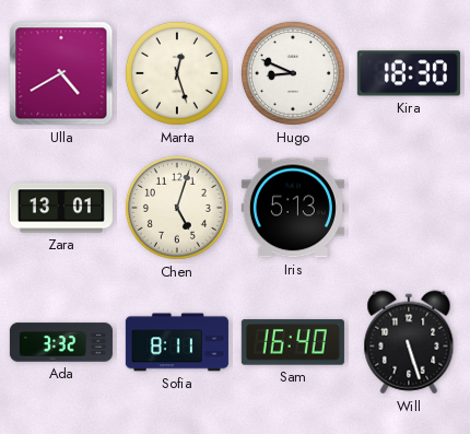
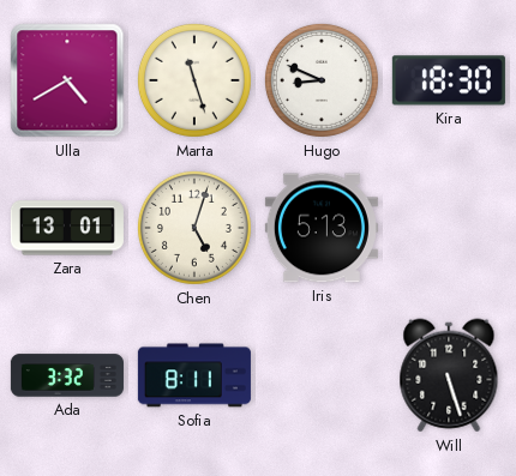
Marta: 12:27 -> 11:27
Sam: 16:40 -> none
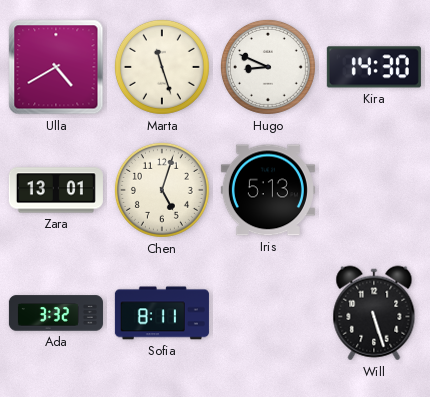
Kira: 18:30 -> 14:30
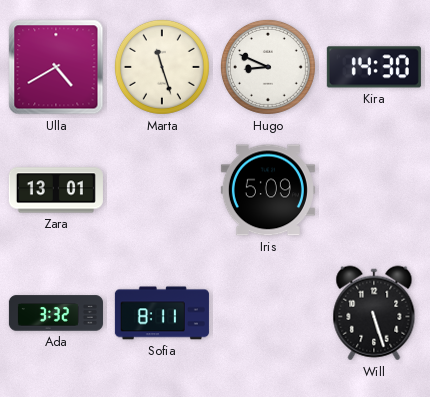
Chen: 5:03 -> none
Iris: 5:13 -> 5:09
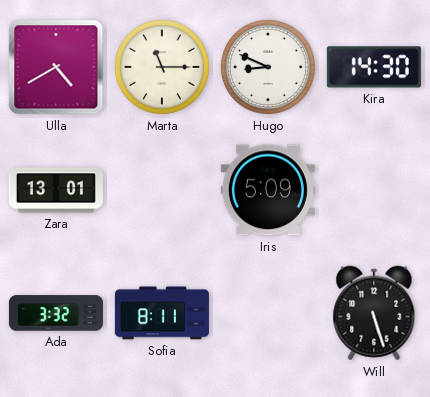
Marta: 11:27 -> 11:15
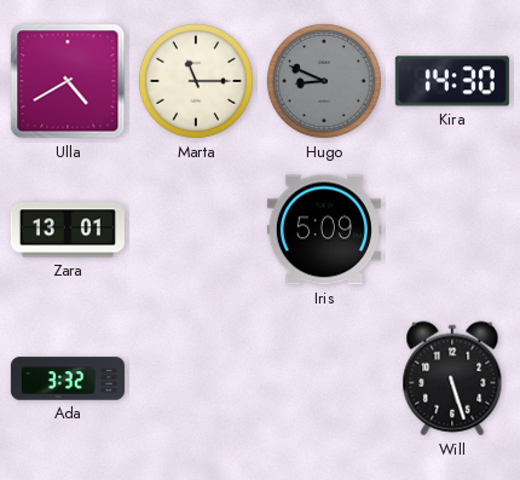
Hugo dial: white -> grey
Sofia: 8:11 -> none
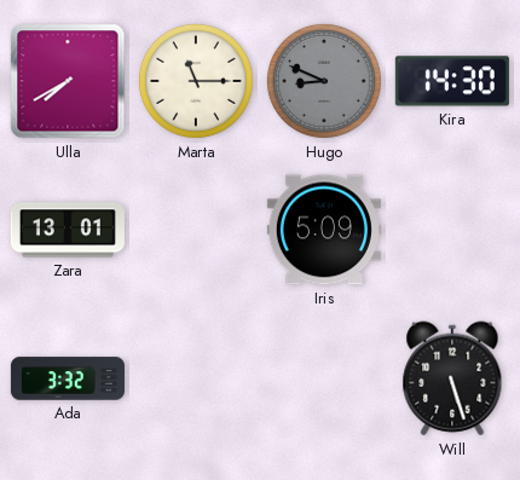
Ulla: 4:40 -> 7:40
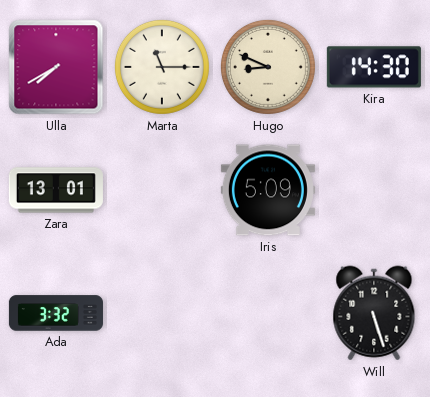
Hugo dial: grey -> cream
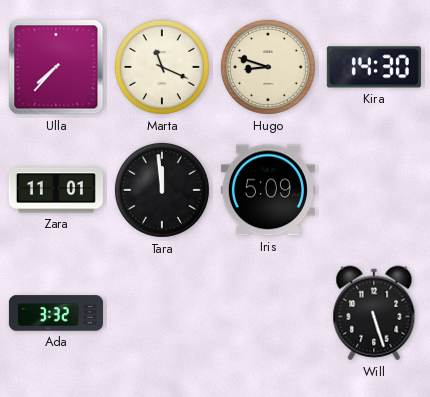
Ulla: 7:40 -> 7:37
Marta: 11:15 -> 11:19
Hugo: 8:49 -> 8:48
Zara: 13:01 -> 11:01
Tara: none -> 11:59
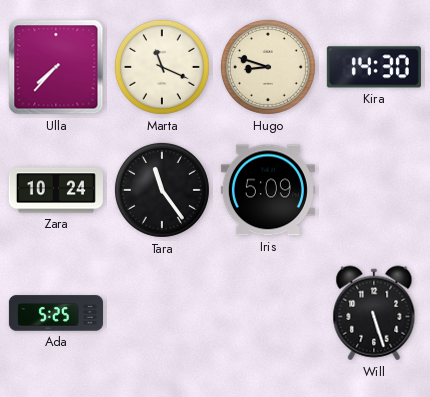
Zara: 11:01 -> 10:24
Tara: 11:59 -> 11:24
Ada: 3:32 -> 5:25
